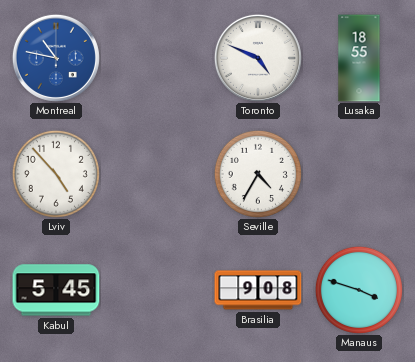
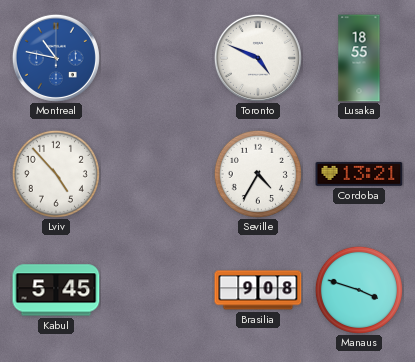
Cordoba: none -> 13:21
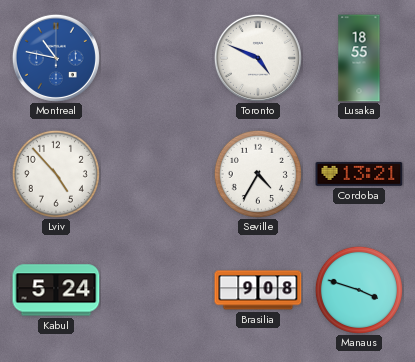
Kabul: 5:45 -> 5:24
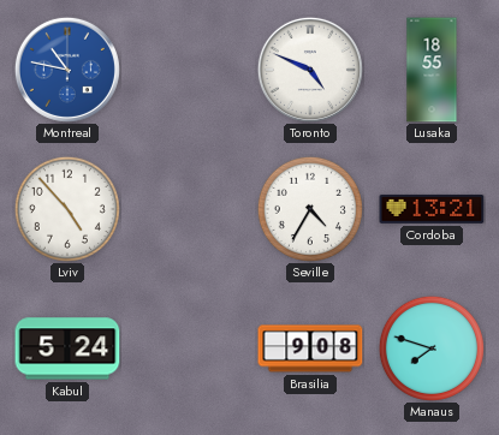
Manaus: 3:48 -> 7:48
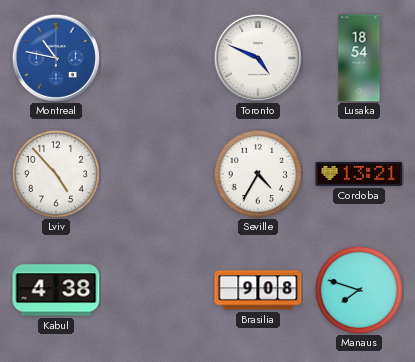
Lusaka: 18:55 -> 18:54
Kabul: 5:24 -> 4:38
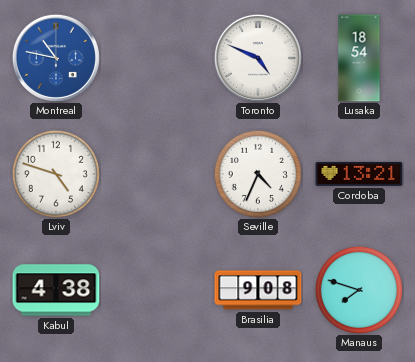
Lviv: 4:53 -> 4:48
Seville: 4:35 -> 4:34
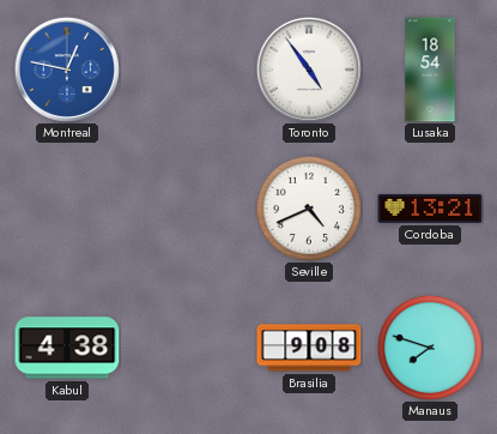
Montreal: 10:47 -> 12:47
Toronto: 4:49 -> 4:54
Lviv: 4:48 -> none
Seville: 4:34 -> 4:41
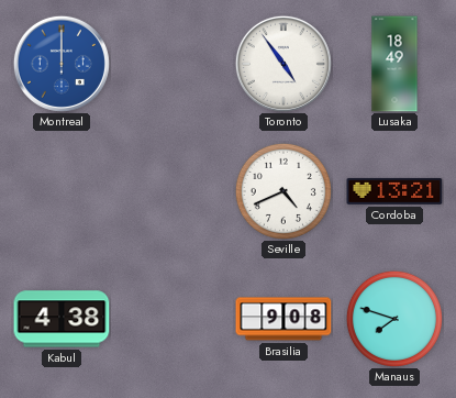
Montreal: 12:47 -> 12:00
Lusaka: 18:54 -> 18:49
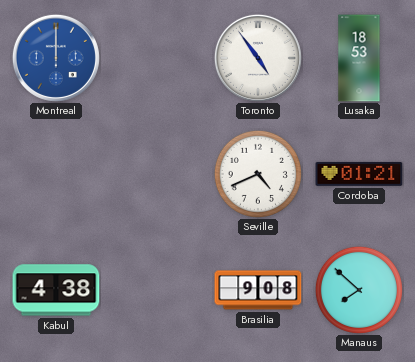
Lusaka: 18:49 -> 18:53
Cordoba: 13:21 -> 01:21
Manaus: 7:48 -> 7:52
